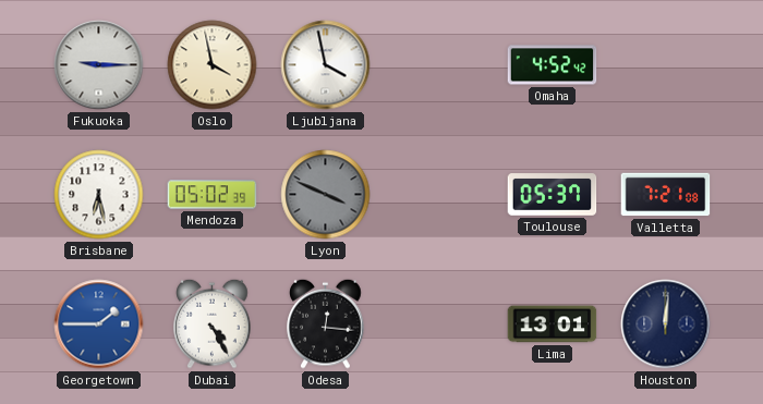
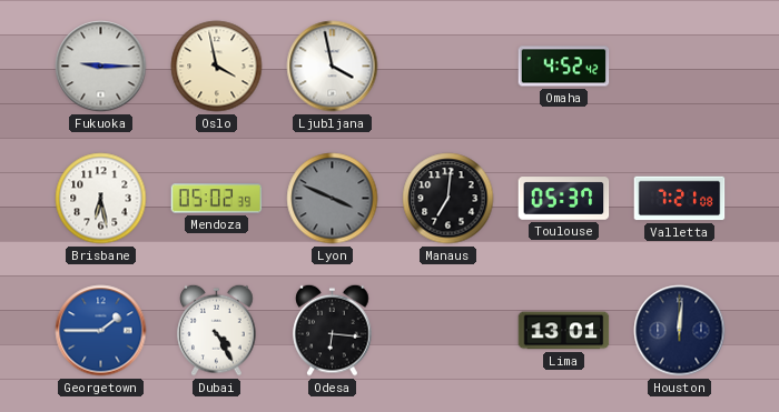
Manaus: none -> 7:01
Odesa: 12:16 -> 6:16
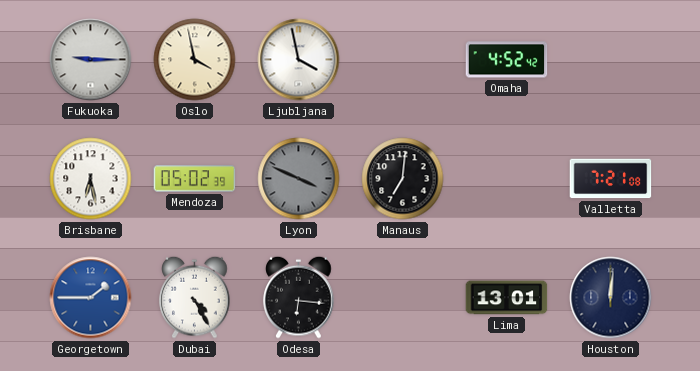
Toulouse: 05:37 -> none
